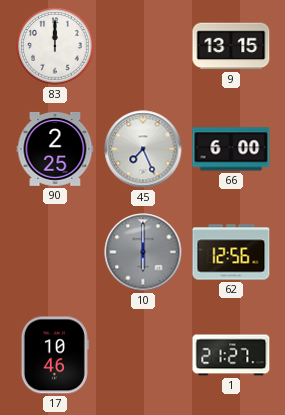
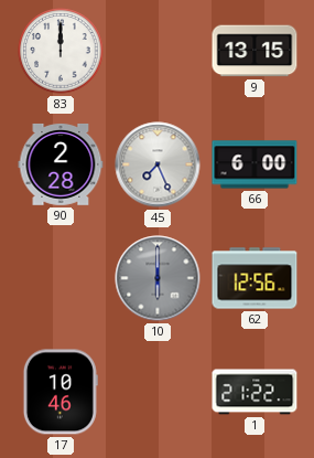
90: 2:25 -> 2:28
1: 21:27 -> 21:22
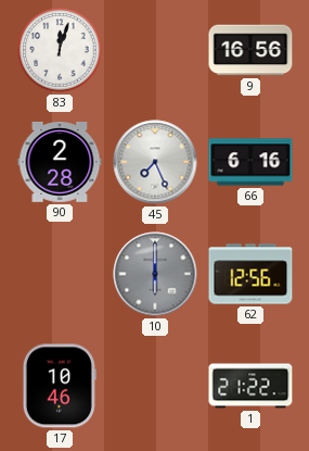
83: 12:00 -> 12:03
9: 13:15 -> 16:56
66: 6:00 -> 6:16
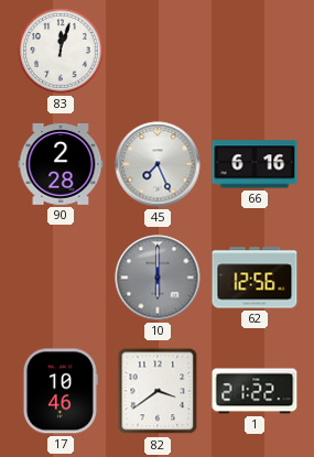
9: 16:56 -> none
82: none -> 3:39
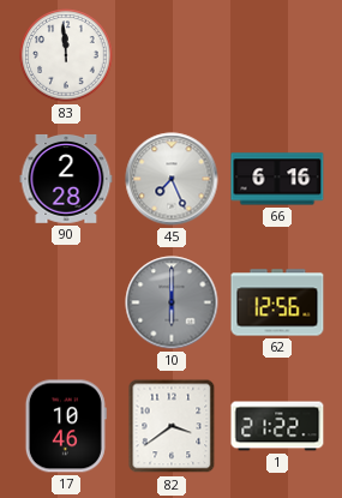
83: 12:03 -> 11:59
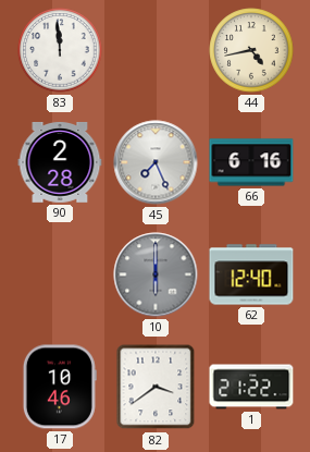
44: none -> 4:43
62: 12:56 -> 12:40
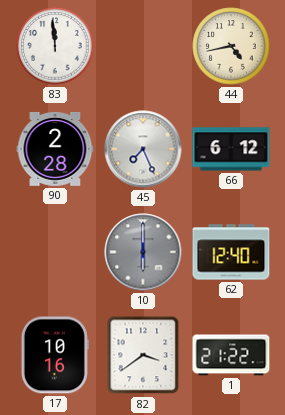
66: 6:16 -> 6:12
17: 10:46 -> 10:16
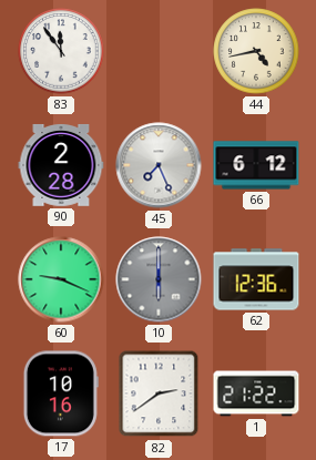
83: 11:59 -> 11:54
60: none -> 9:19
62: 12:40 -> 12:36
82: 3:39 -> 2:39
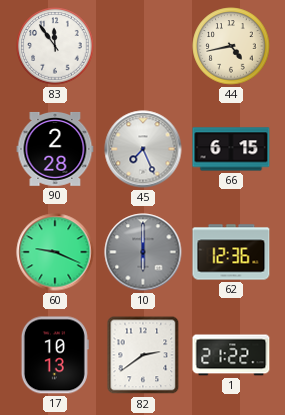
66: 6:12 -> 6:15
17: 10:16 -> 10:13
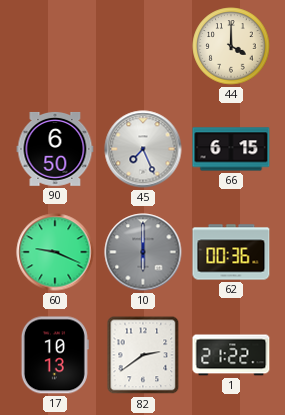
83: 11:54 -> none
44: 4:43 -> 4:00
90: 2:28 -> 6:50
62: 12:36 -> 00:36
